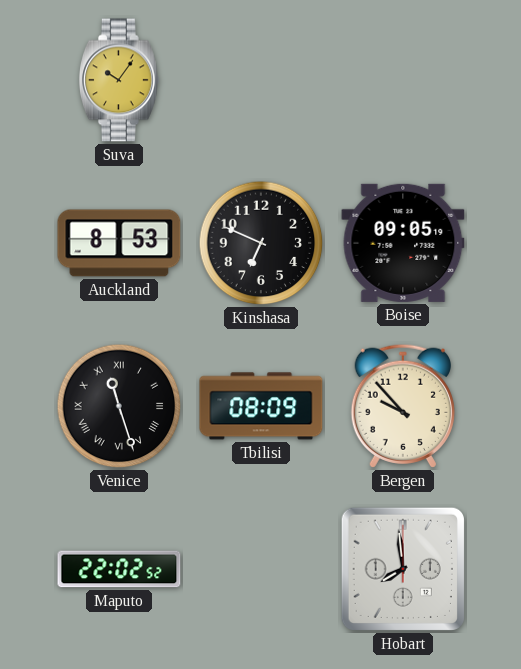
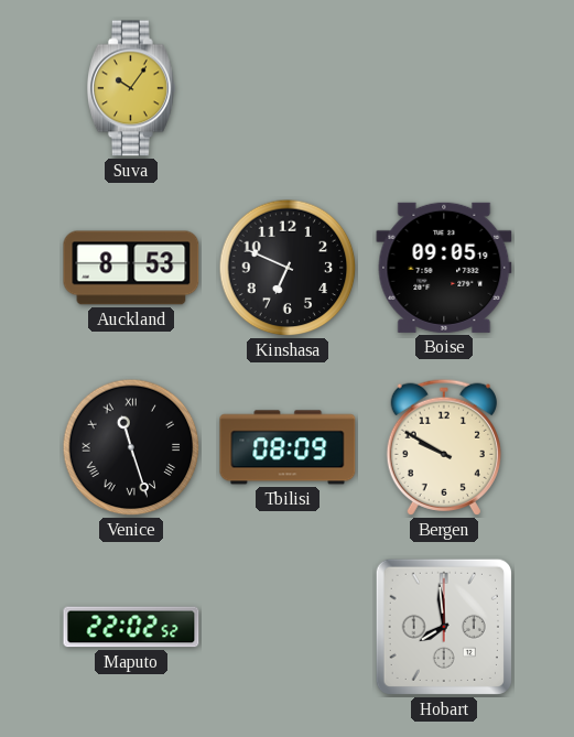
Bergen: 9:53 -> 9:50
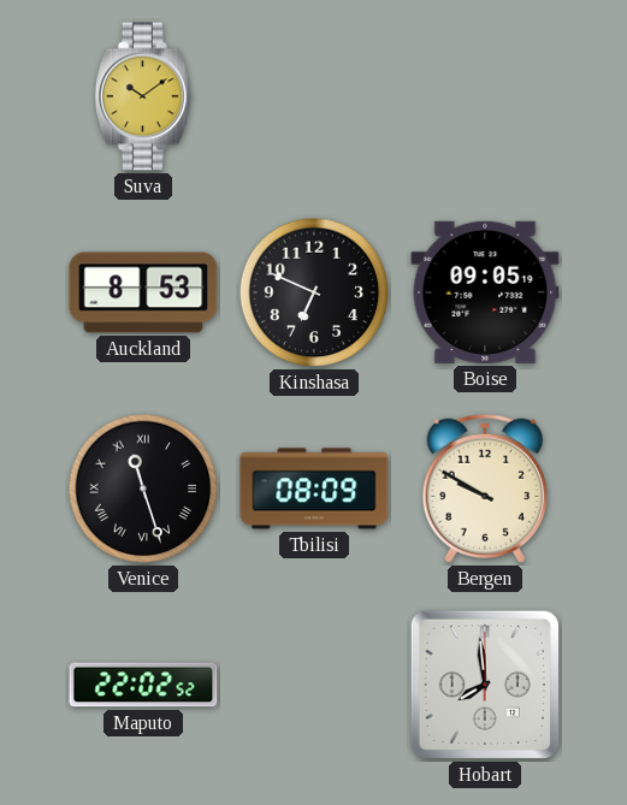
Suva: 10:06 -> 10:09
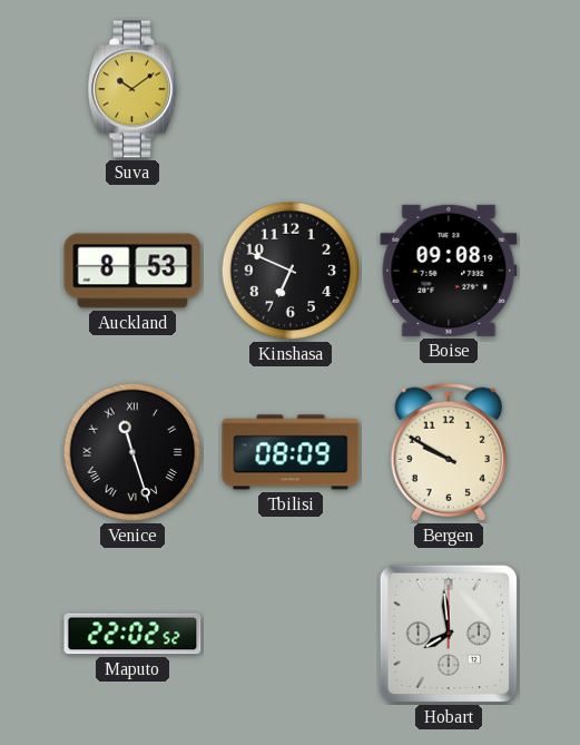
Boise: 09:05 -> 09:08
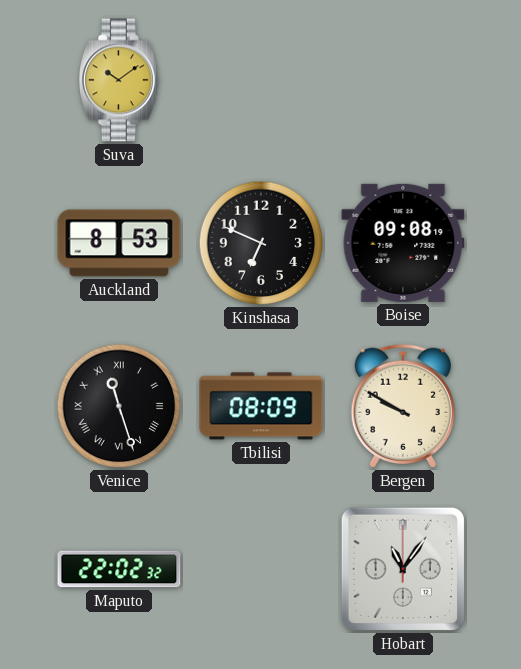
Maputo: 22:02:52 -> 22:02:32
Hobart: 7:59 -> 11:06
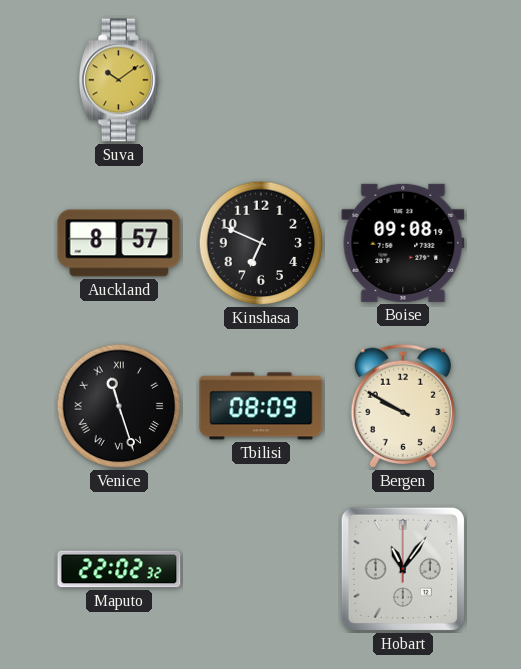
Auckland: 8:53 -> 8:57
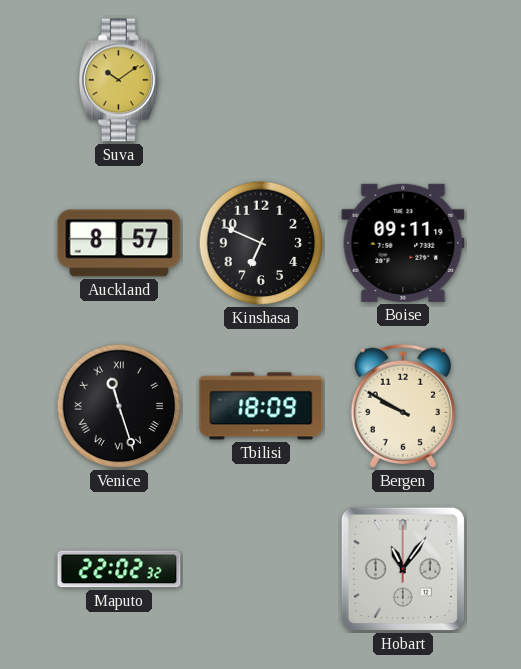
Boise: 09:08 -> 09:11
Tbilisi: 08:09 -> 18:09
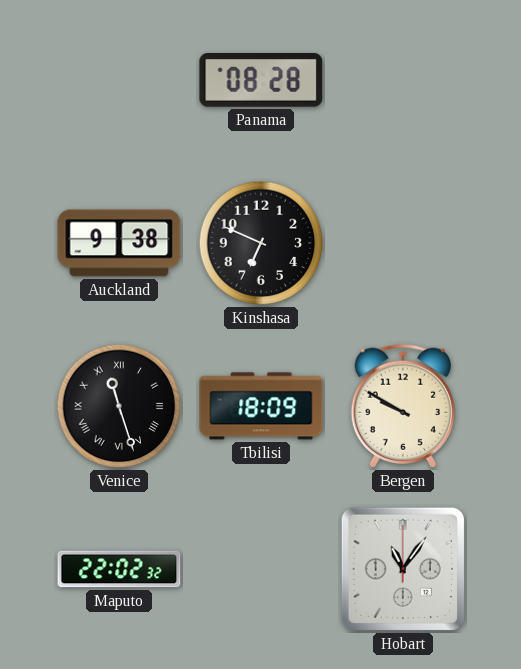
Suva: 10:09 -> none
Panama: none -> 08:28
Auckland: 8:57 -> 9:38
Boise: 09:11 -> none
